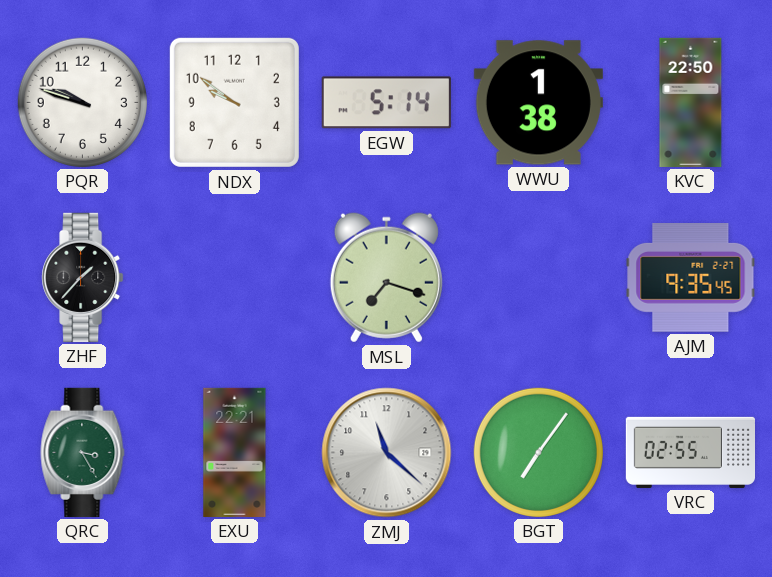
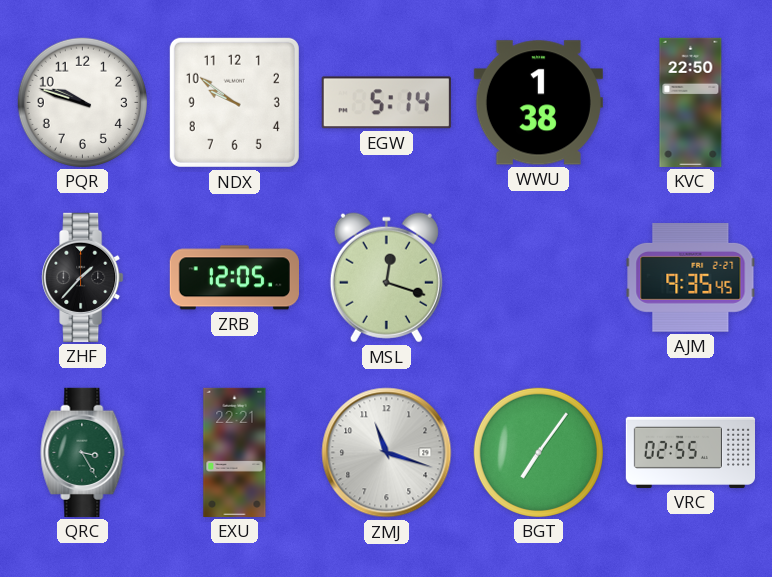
ZRB: none -> 12:05
MSL: 7:18 -> 12:18
ZMJ: 11:22 -> 11:18
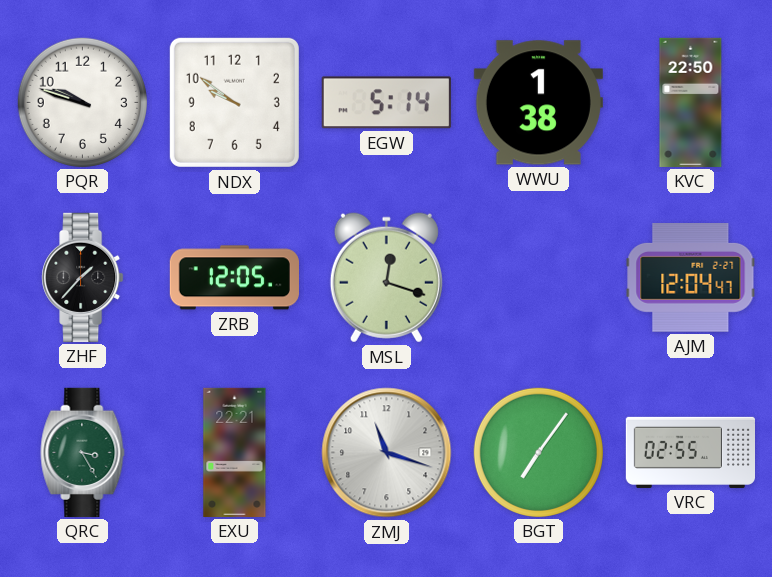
AJM: 9:35 -> 12:04
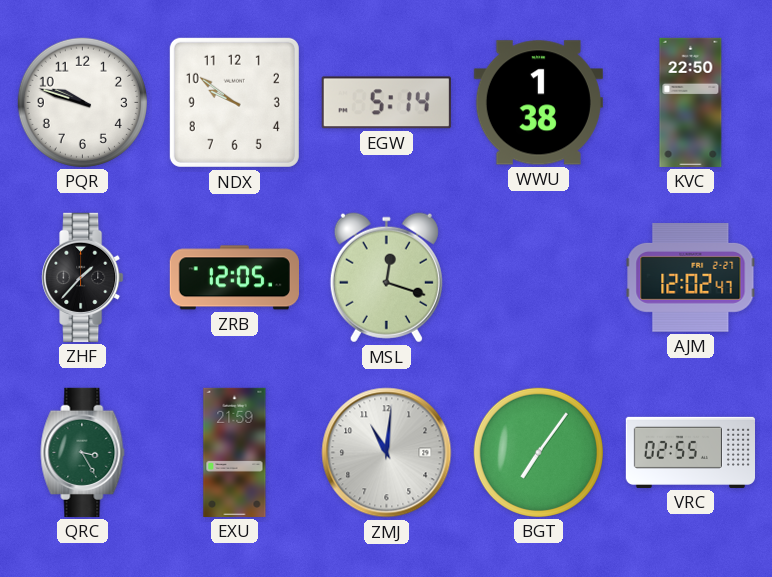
AJM: 12:04 -> 12:02
EXU: 22:21 -> 21:59
ZMJ: 11:18 -> 11:01
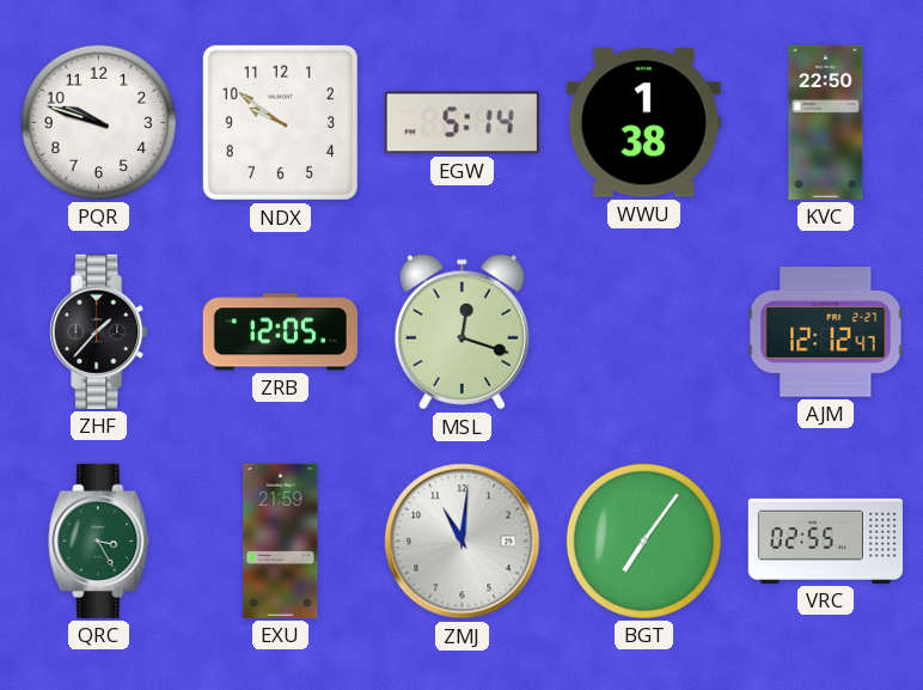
AJM: 12:02 -> 12:12
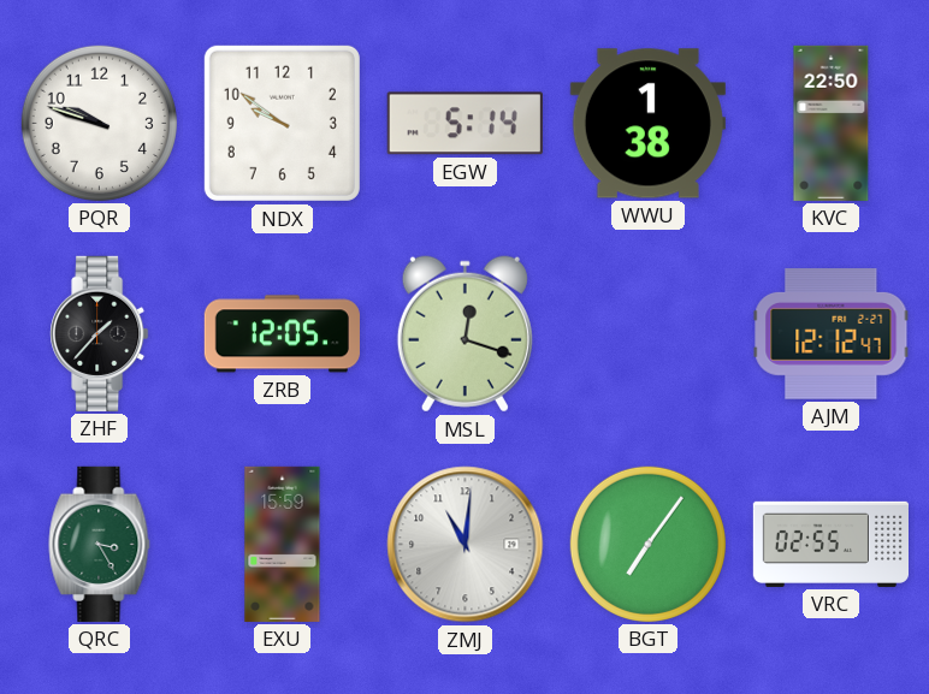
EXU: 21:59 -> 15:59
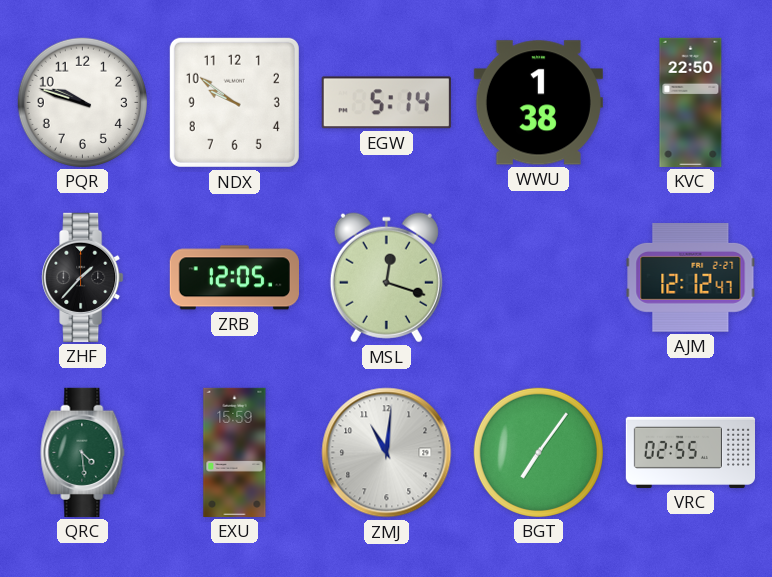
QRC: 3:25 -> 4:29
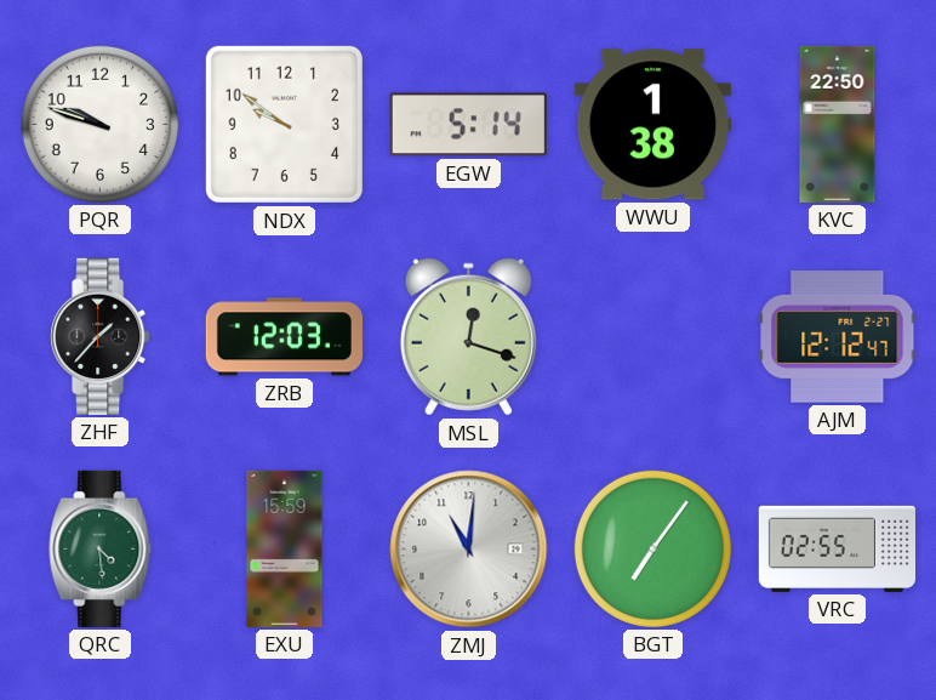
ZRB: 12:05 -> 12:03
